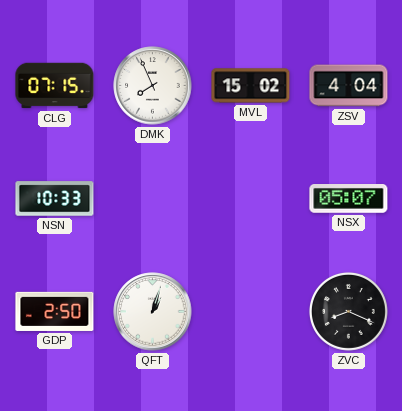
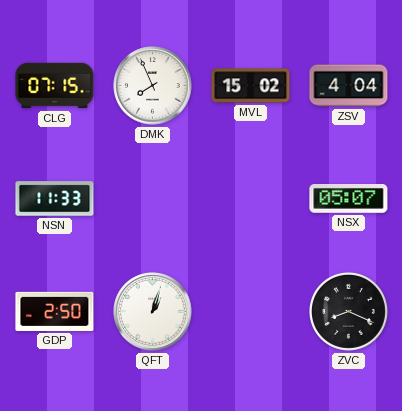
NSN: 10:33 -> 11:33
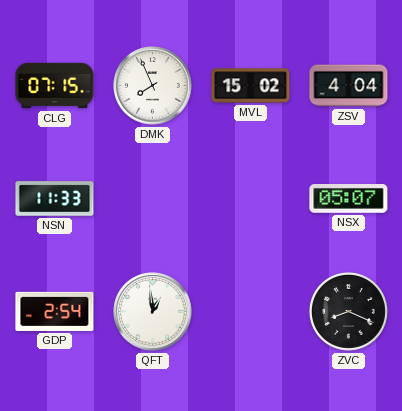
GDP: 2:50 -> 2:54
QFT: 1:03 -> 12:59
